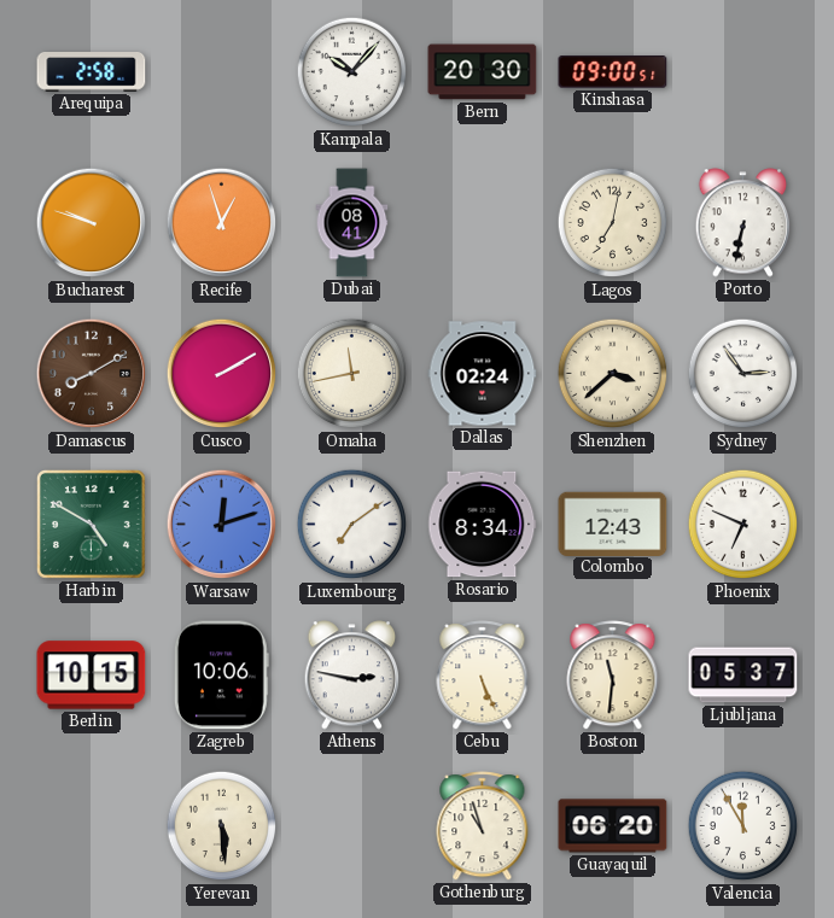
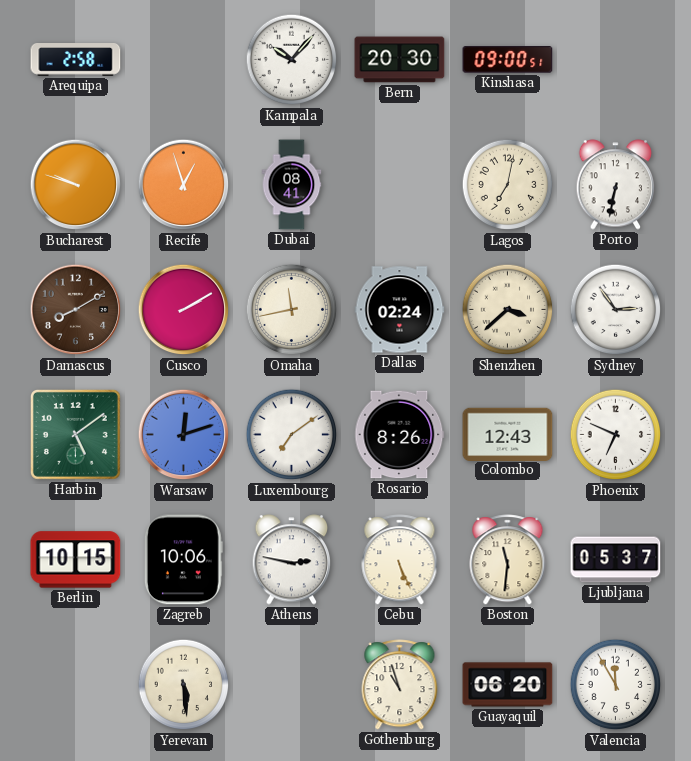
Harbin: 4:50 -> 5:09
Rosario: 8:34 -> 8:26
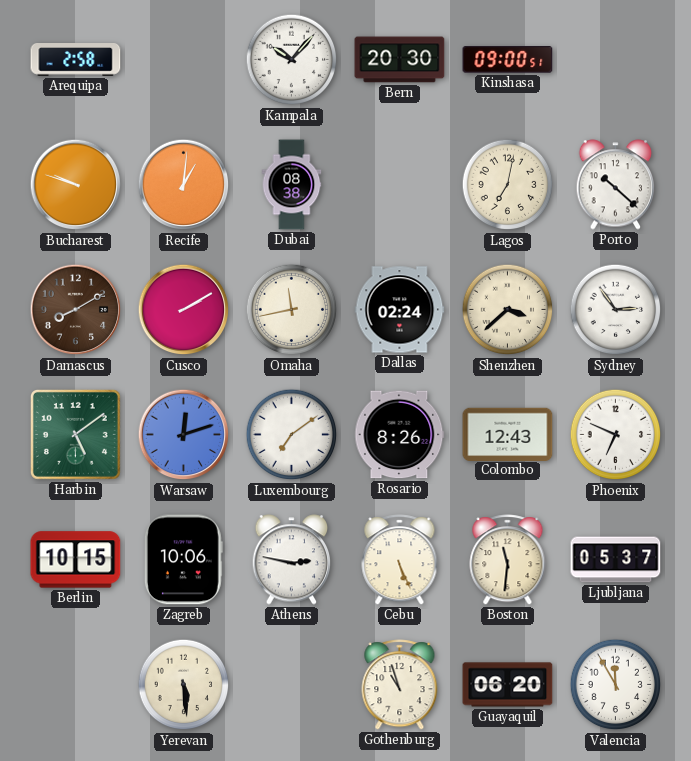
Recife: 12:57 -> 1:01
Dubai: 08:41 -> 08:38
Porto: 6:32 -> 10:22
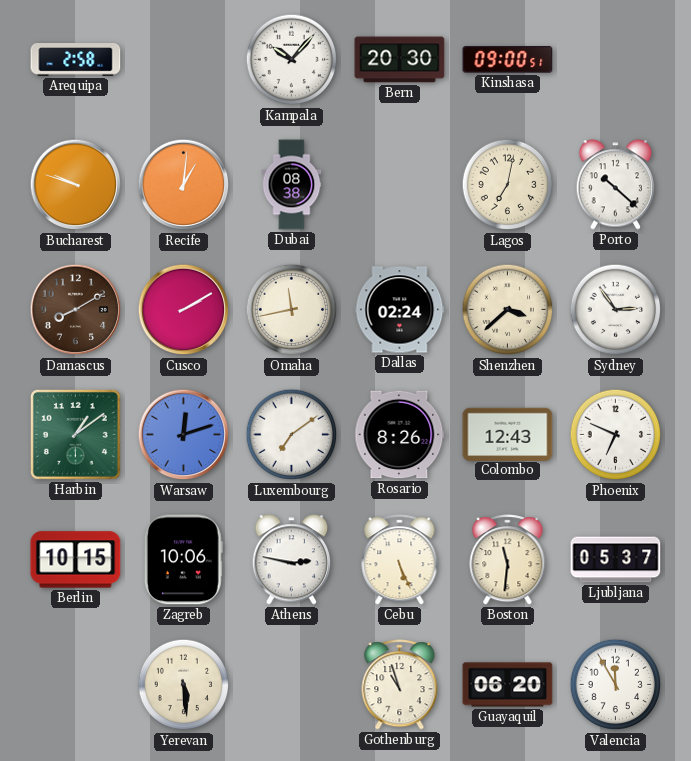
Harbin: 5:09 -> 1:09
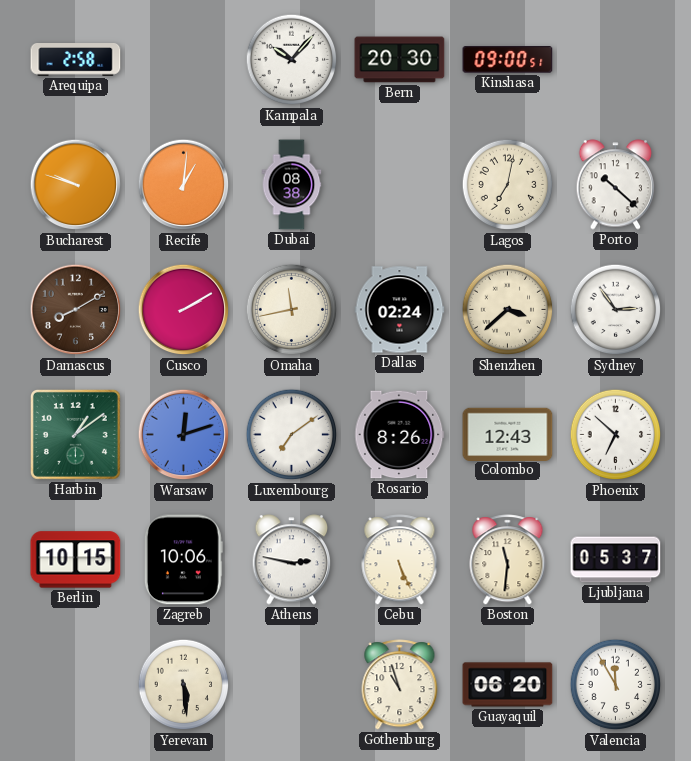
Phoenix: 6:49 -> 6:52
